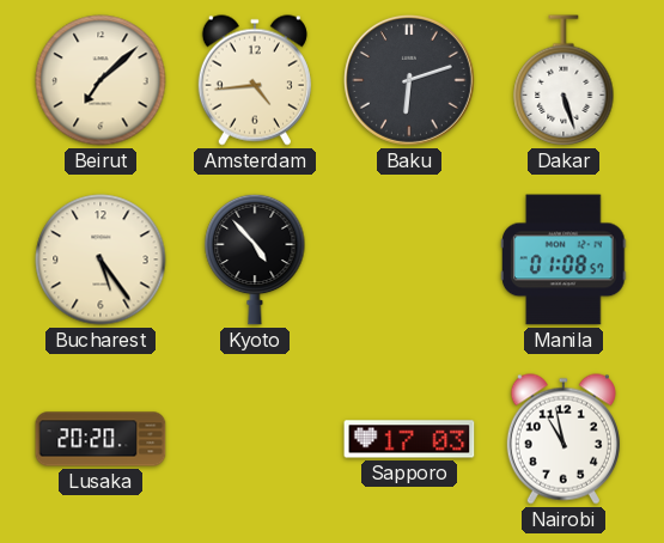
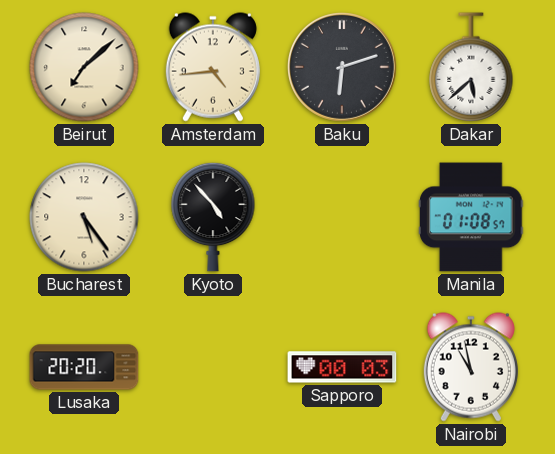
Dakar: 5:27 -> 5:38
Sapporo: 17:03 -> 00:03
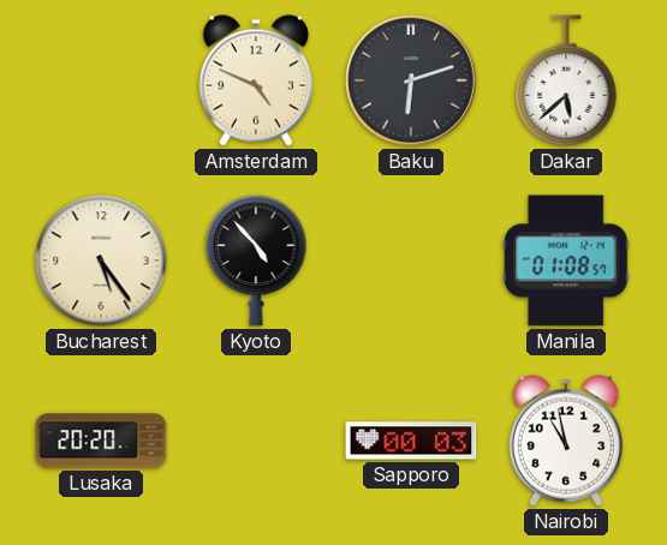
Beirut: 7:08 -> none
Amsterdam: 4:44 -> 4:49
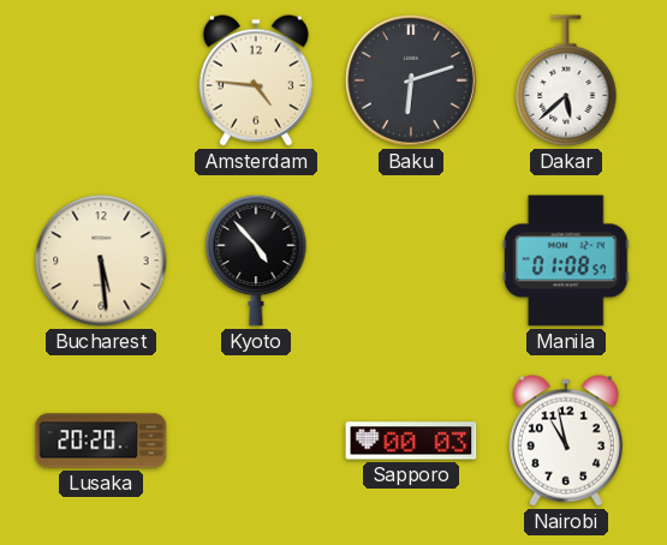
Amsterdam: 4:49 -> 4:46
Bucharest: 5:24 -> 5:29
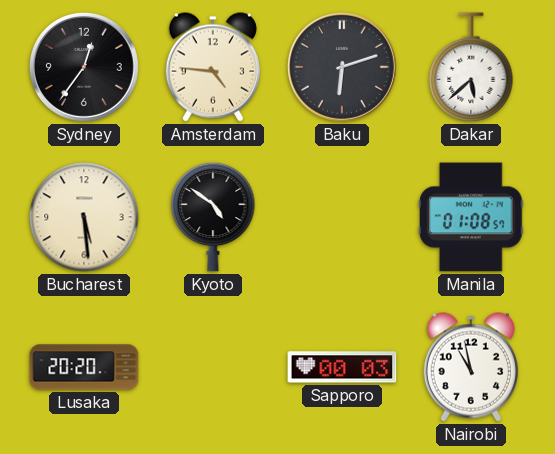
Sydney: none -> 12:36
Kyoto: 4:53 -> 4:51
